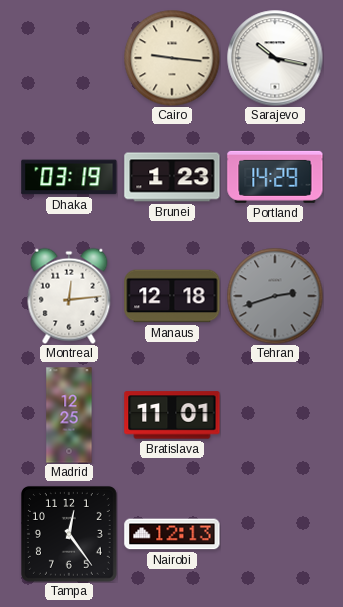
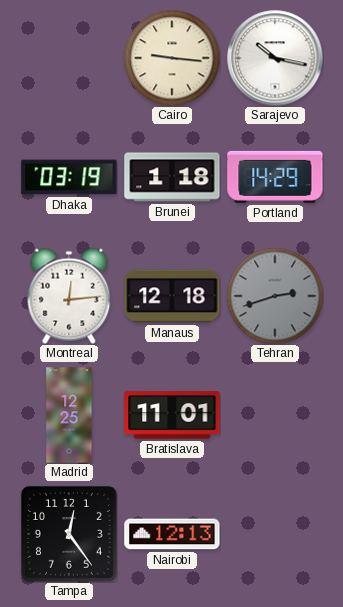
Brunei: 1:23 -> 1:18
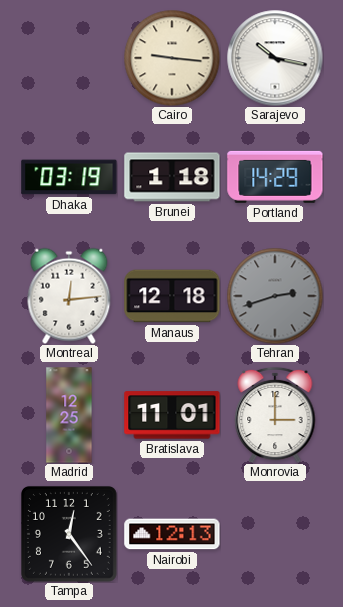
Monrovia: none -> 3:00
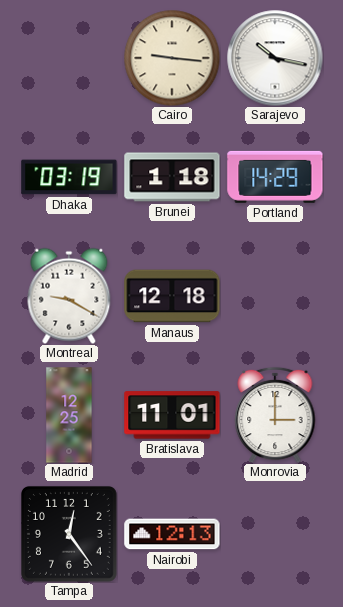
Montreal: 12:14 -> 9:20
Tehran: 2:42 -> none
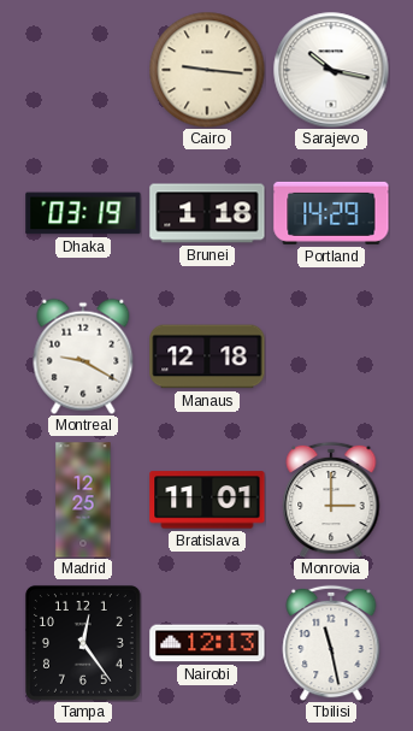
Tbilisi: none -> 11:28
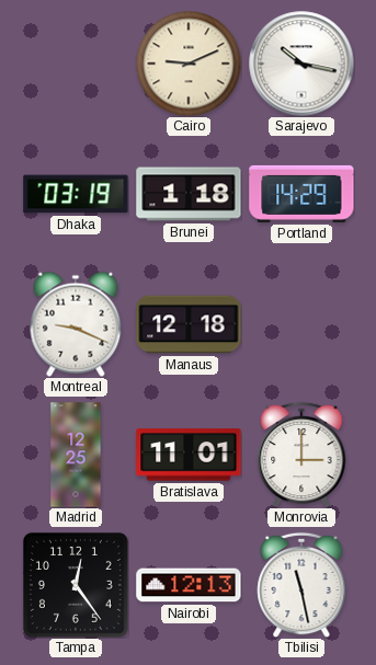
Cairo: 9:16 -> 9:11
Montreal: 9:20 -> 9:19
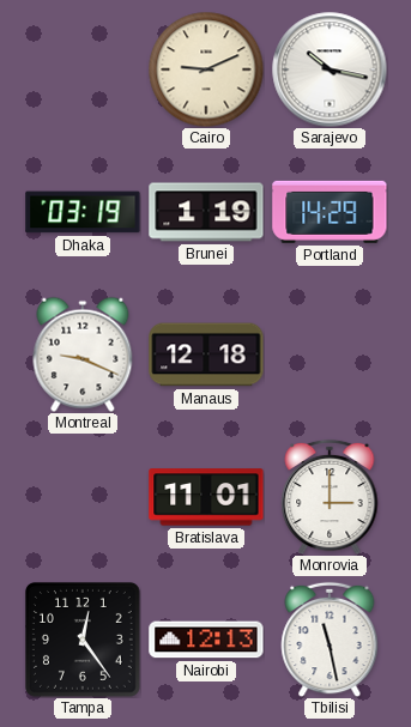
Brunei: 1:18 -> 1:19
Madrid: 12:25 -> none
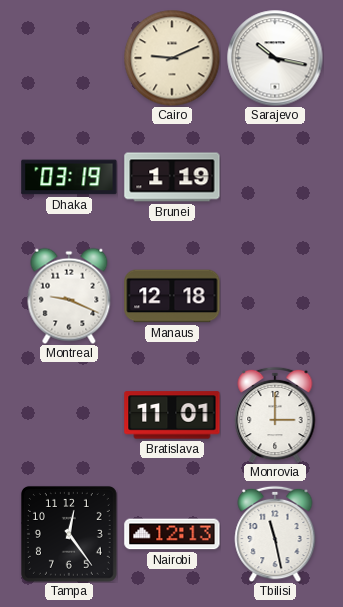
Portland: 14:29 -> none
